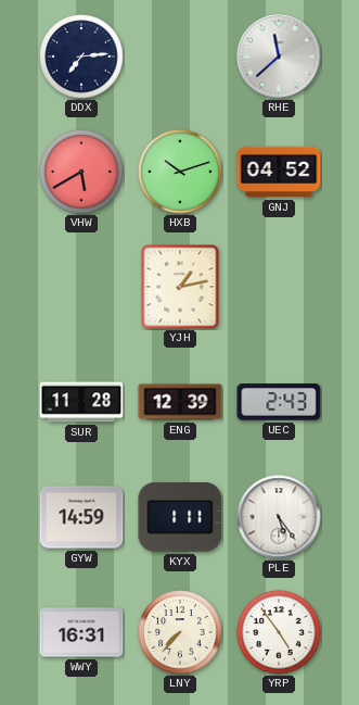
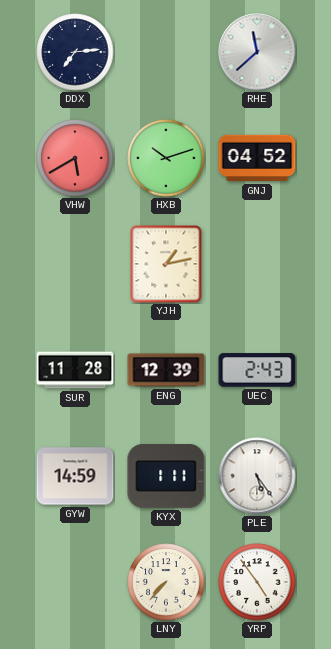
WWY: 16:31 -> none
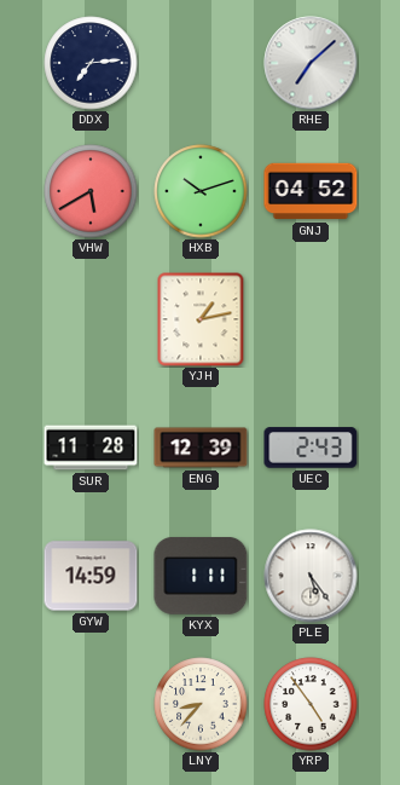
RHE: 11:38 -> 7:08
LNY: 7:37 -> 8:37
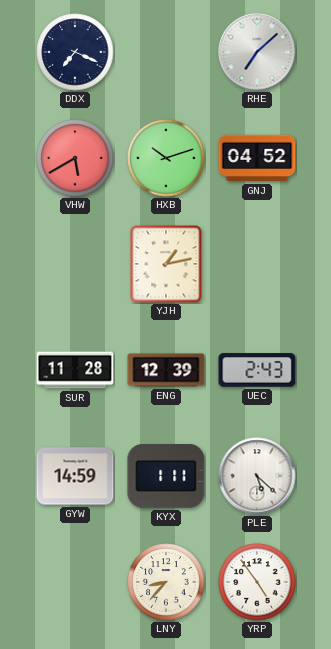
DDX: 7:14 -> 7:19
PLE: 5:24 -> 5:22
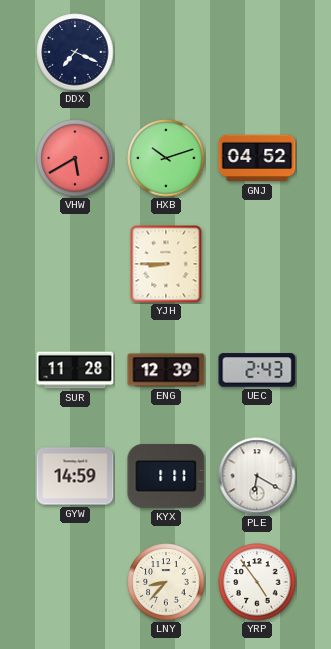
RHE: 7:08 -> none
YJH: 1:13 -> 8:45
PLE: 5:22 -> 6:20
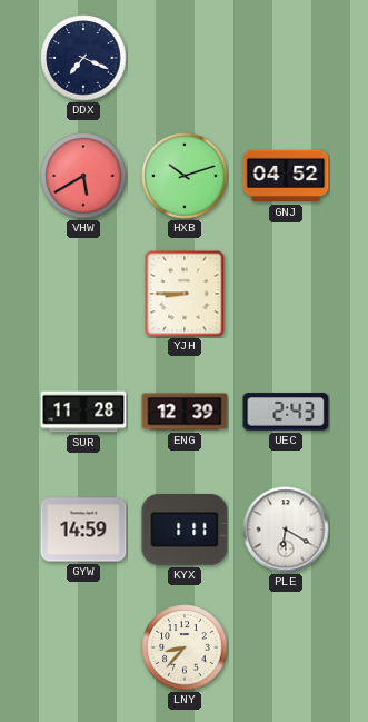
YRP: 4:54 -> none
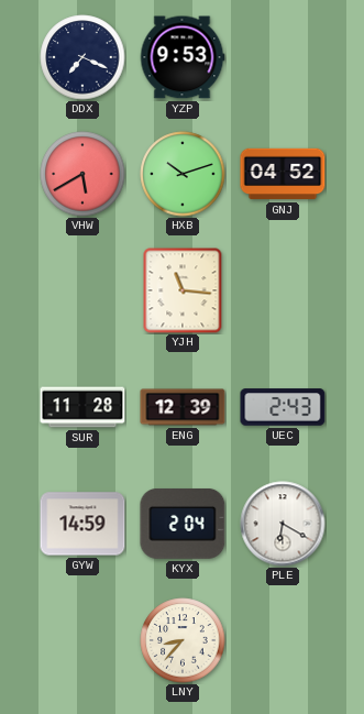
YZP: none -> 9:53
YJH: 8:45 -> 11:16
KYX: 1:11 -> 2:04
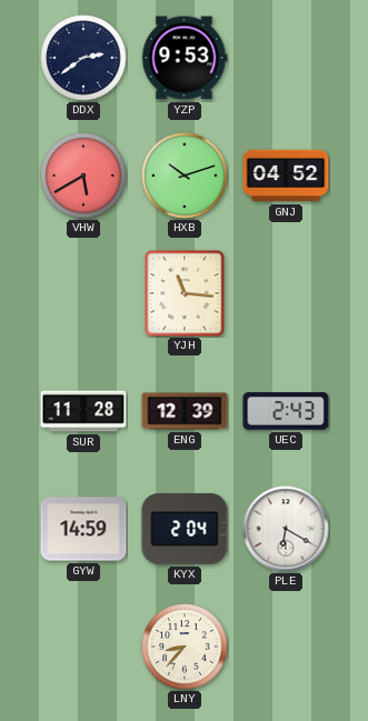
DDX: 7:19 -> 2:39
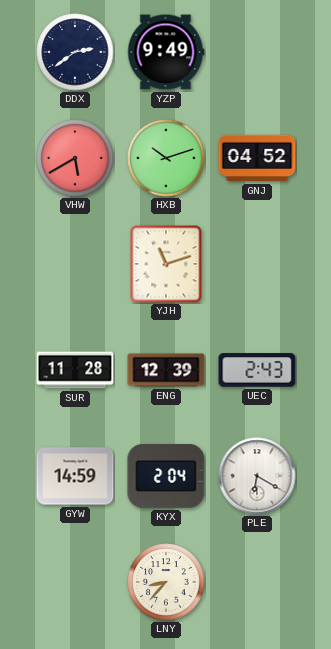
YZP: 9:53 -> 9:49
YJH: 11:16 -> 11:12
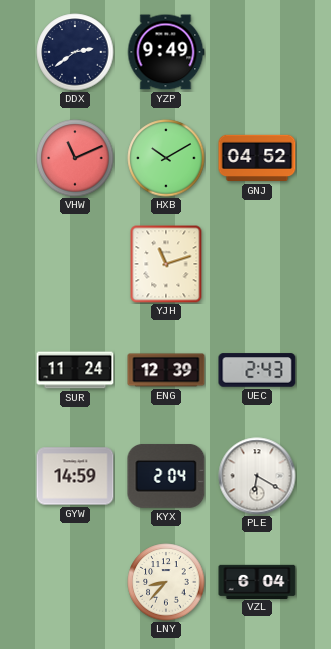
VHW: 5:40 -> 11:11
HXB: 10:12 -> 10:10
SUR: 11:28 -> 11:24
VZL: none -> 6:04
